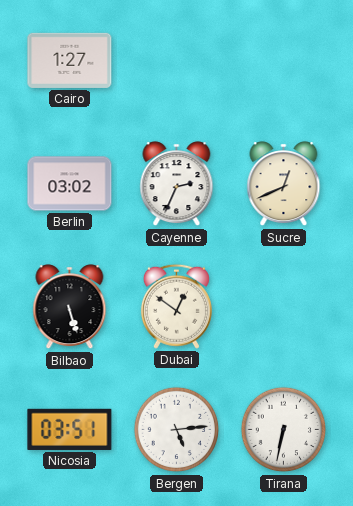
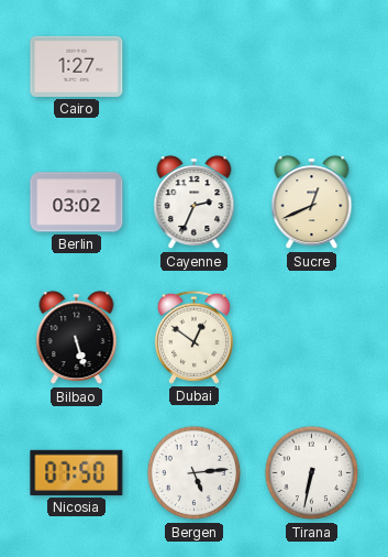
Nicosia: 03:51 -> 07:50
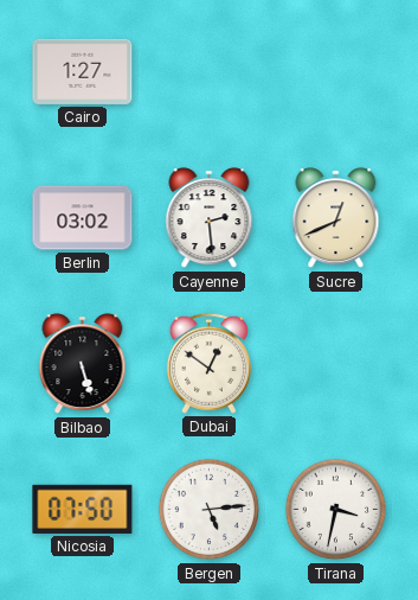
Cayenne: 2:34 -> 2:29
Tirana: 6:32 -> 3:32
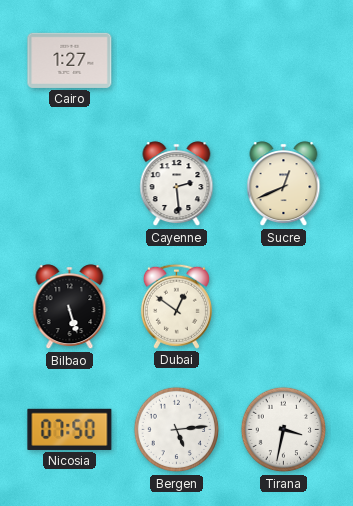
Berlin: 03:02 -> none
